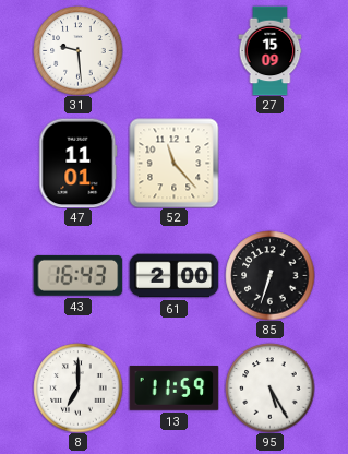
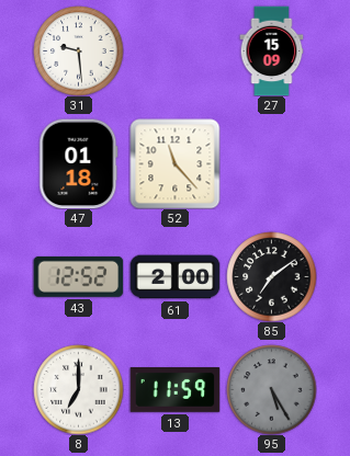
47: 11:01 -> 01:18
43: 16:43 -> 12:52
85: 6:33 -> 7:09
95 dial: white -> grey
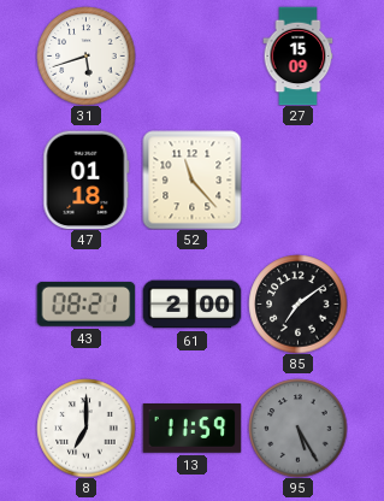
31: 9:29 -> 5:42
43: 12:52 -> 08:21
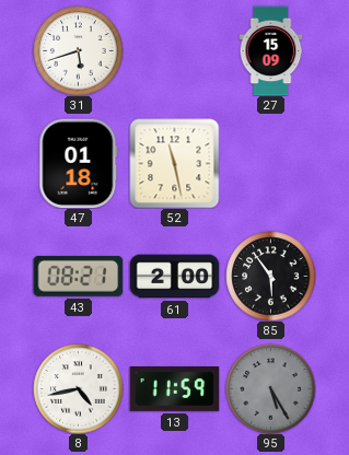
52: 11:23 -> 11:28
85: 7:09 -> 5:54
8: 7:00 -> 4:43
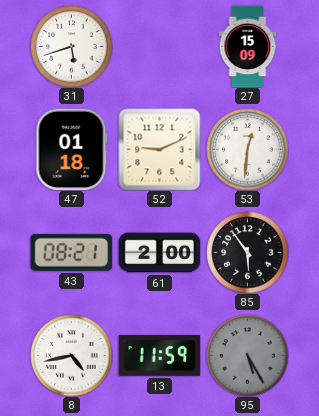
52: 11:28 -> 9:11
53: none -> 12:31
